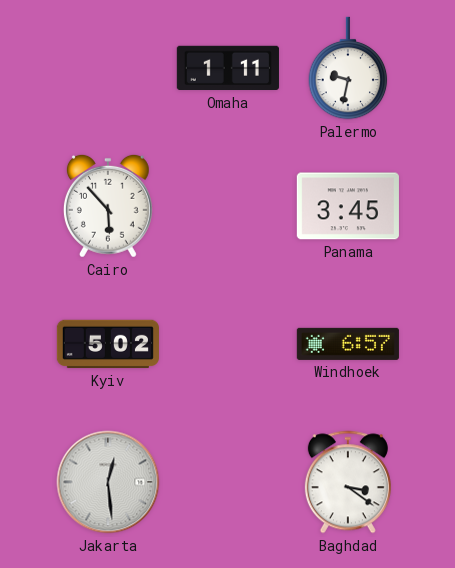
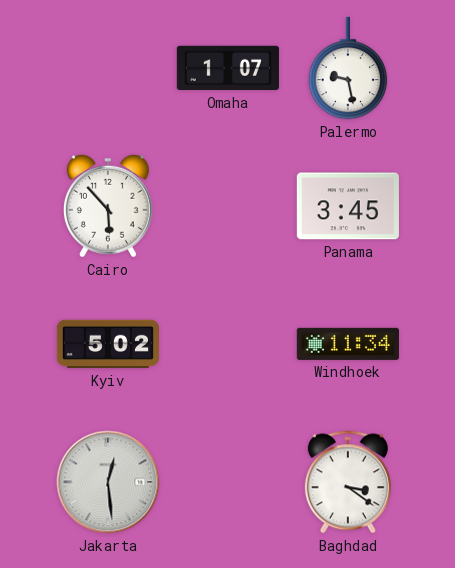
Omaha: 1:11 -> 1:07
Palermo: 9:32 -> 9:28
Windhoek: 6:57 -> 11:34
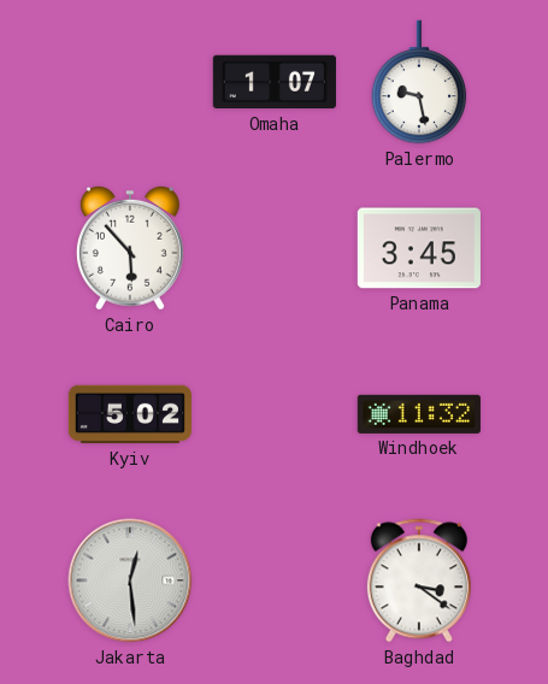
Windhoek: 11:34 -> 11:32
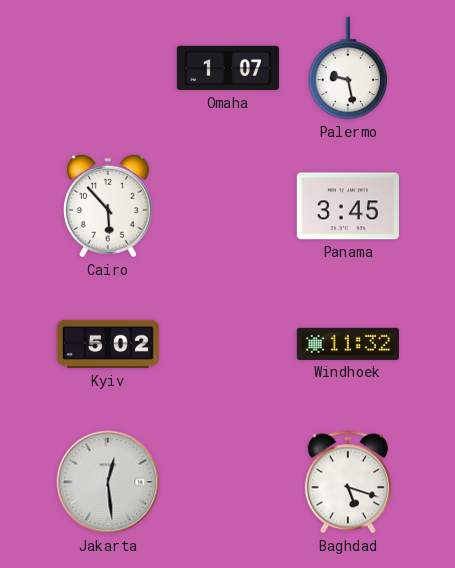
Baghdad: 3:21 -> 5:18
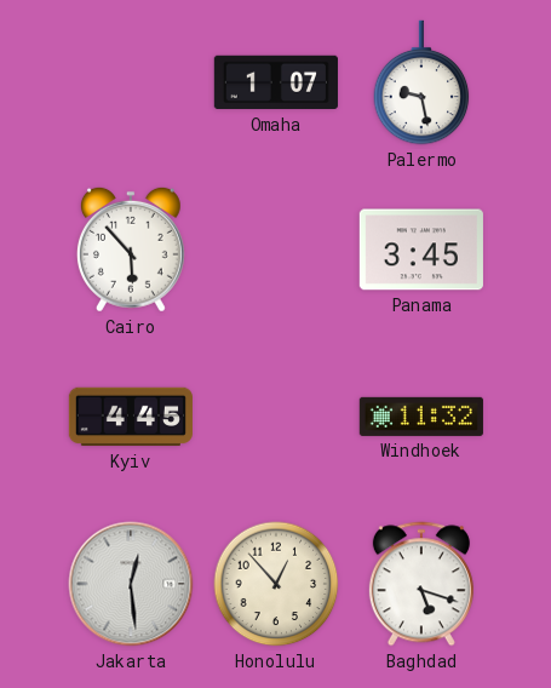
Kyiv: 5:02 -> 4:45
Honolulu: none -> 12:53
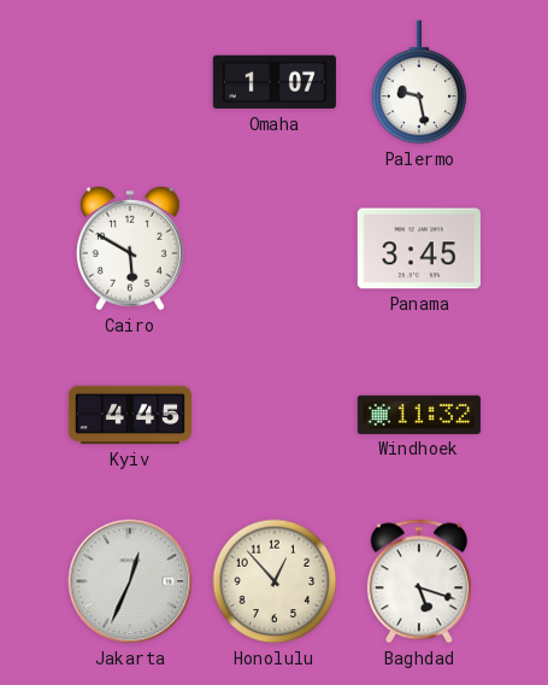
Cairo: 5:53 -> 5:50
Jakarta: 12:29 -> 12:34
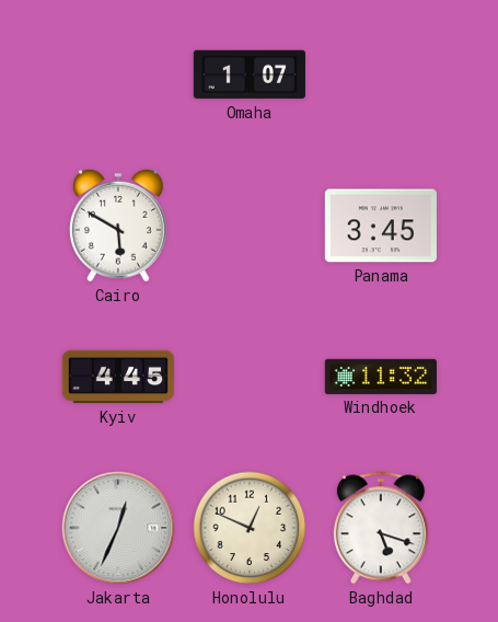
Palermo: 9:28 -> none
Honolulu: 12:53 -> 12:49
